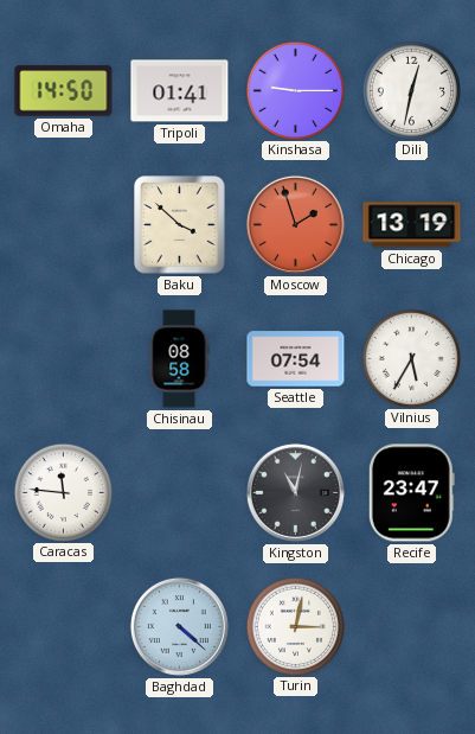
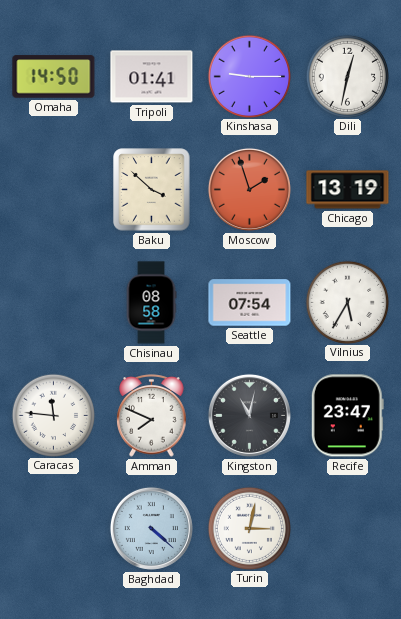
Amman: none -> 7:49
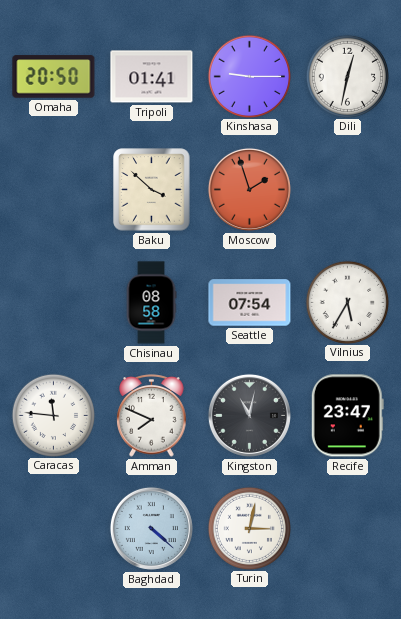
Omaha: 14:50 -> 20:50
Chicago: 13:19 -> none
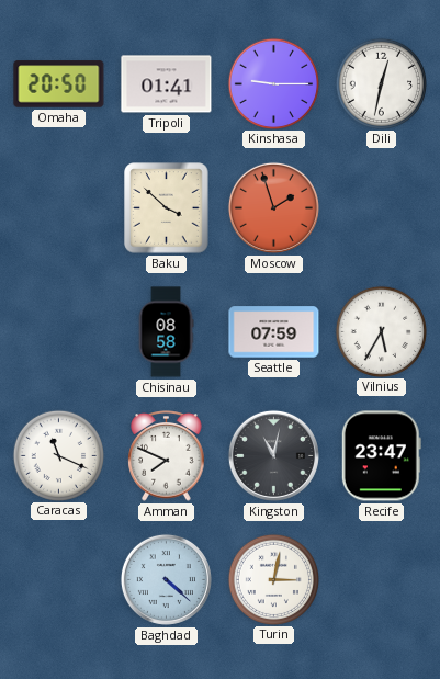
Seattle: 07:54 -> 07:59
Caracas: 11:46 -> 11:19
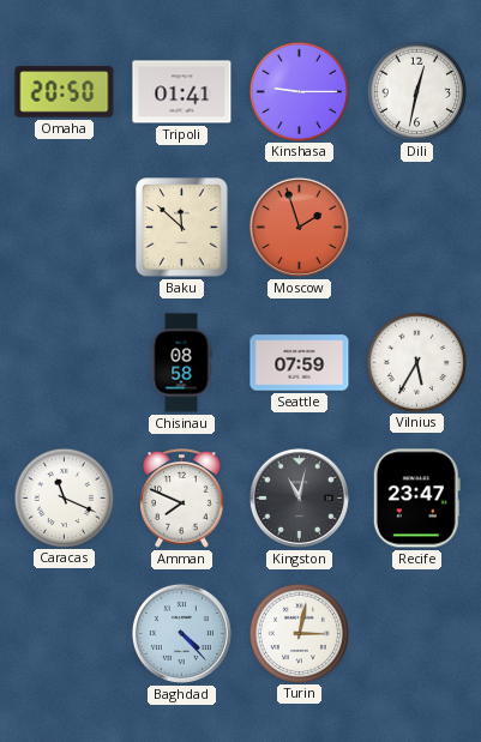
Baku: 3:52 -> 11:52
Baghdad: 4:22 -> 4:23
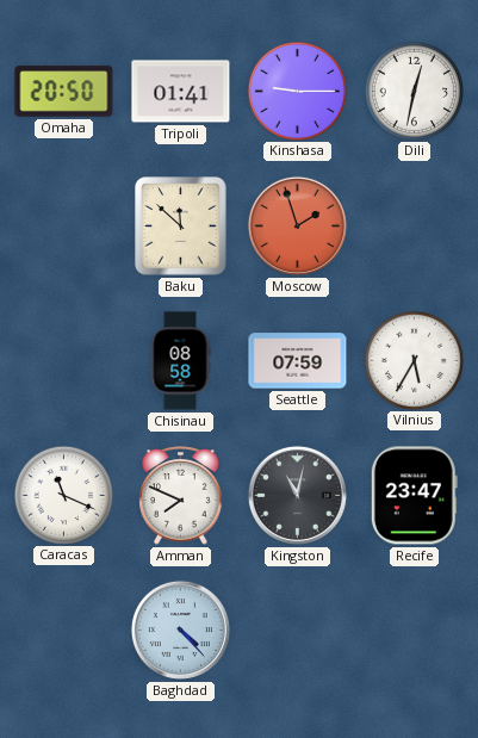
Turin: 3:02 -> none
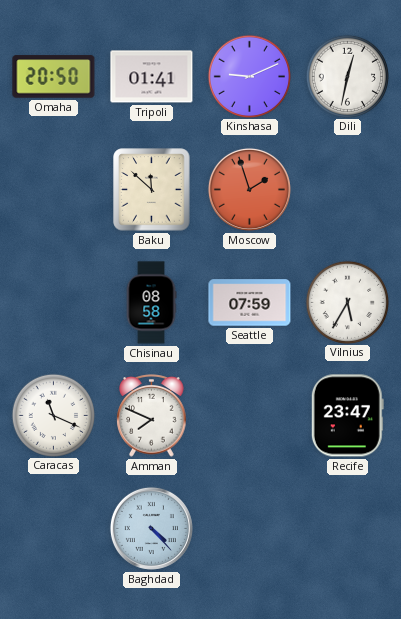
Kinshasa: 9:15 -> 9:11
Kingston: 11:02 -> none
